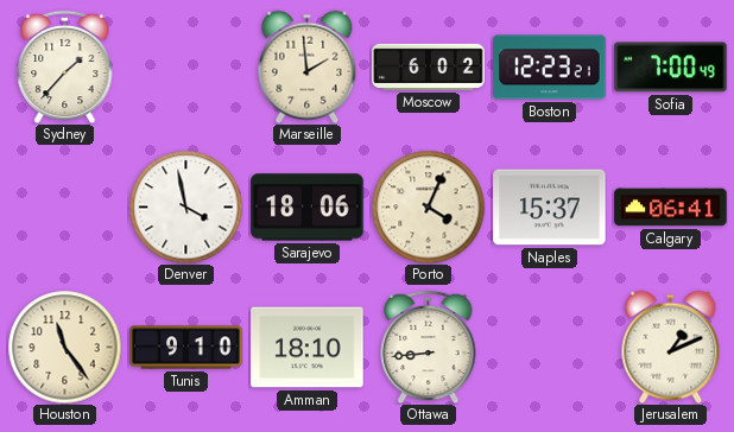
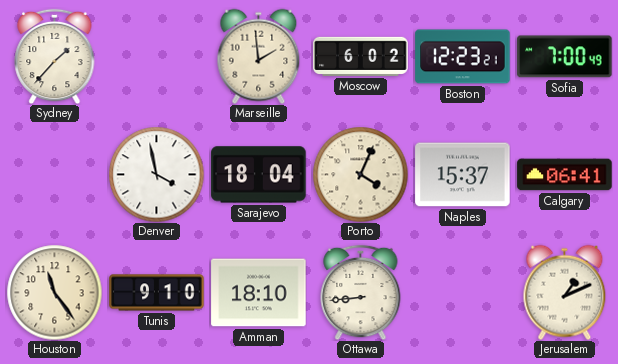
Sarajevo: 18:06 -> 18:04
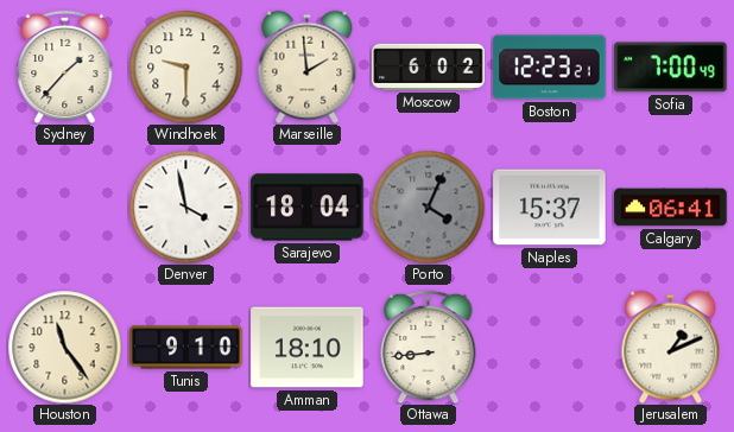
Windhoek: none -> 9:30
Porto dial: cream -> grey
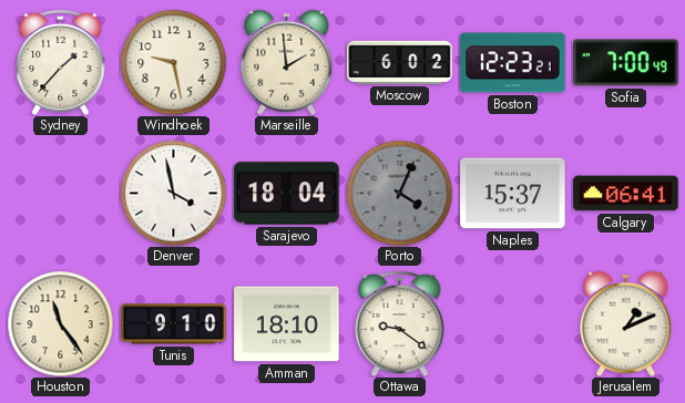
Windhoek: 9:30 -> 9:28
Ottawa: 8:44 -> 9:21
